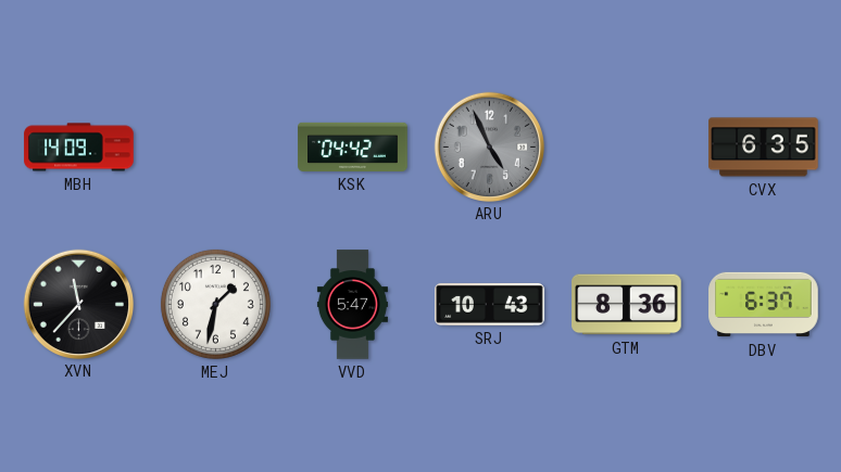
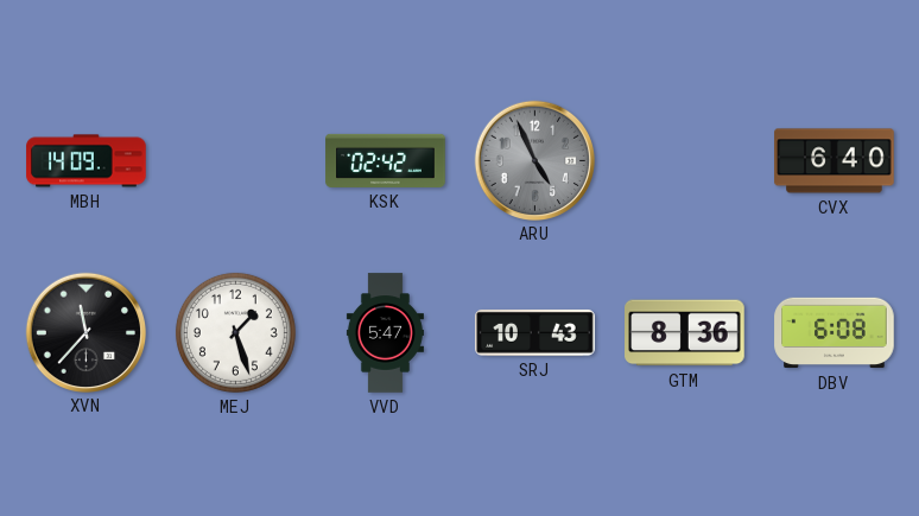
KSK: 04:42 -> 02:42
CVX: 6:35 -> 6:40
MEJ: 1:32 -> 1:27
DBV: 6:37 -> 6:08
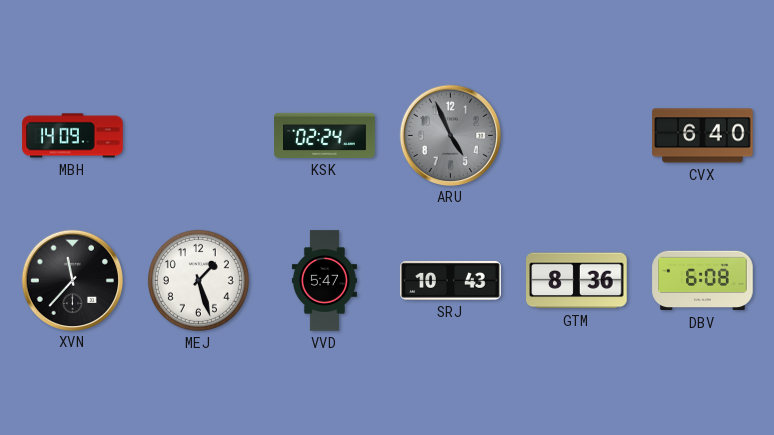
KSK: 02:42 -> 02:24
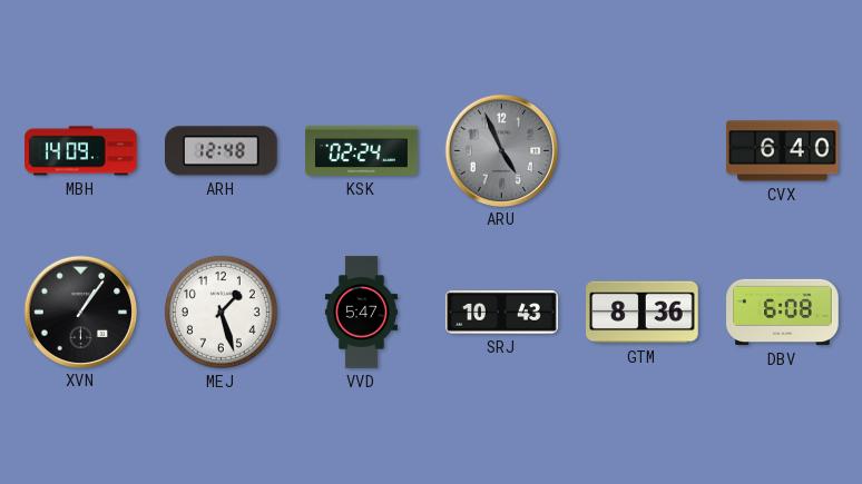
ARH: none -> 12:48
XVN: 11:37 -> 1:06
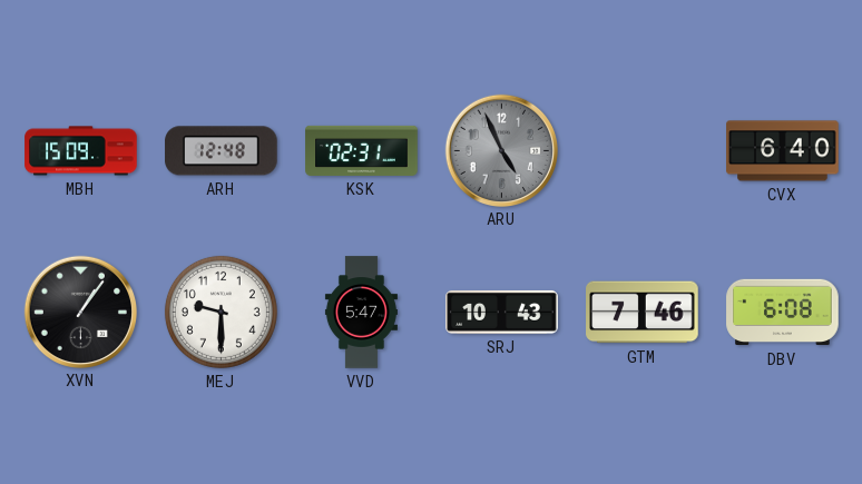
MBH: 14:09 -> 15:09
KSK: 02:24 -> 02:31
MEJ: 1:27 -> 9:30
GTM: 8:36 -> 7:46
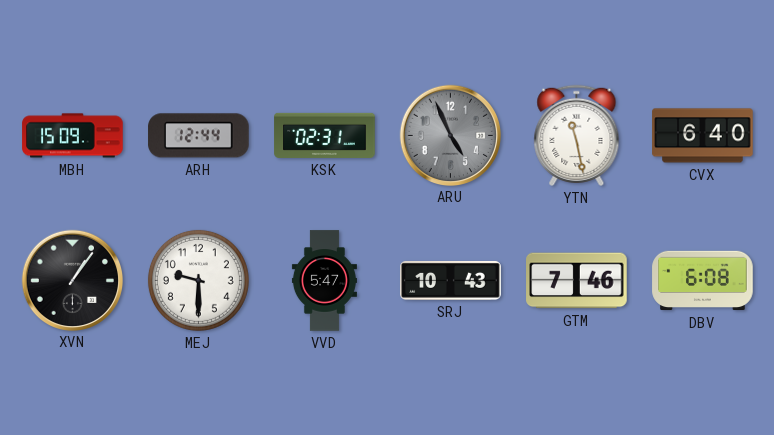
ARH: 12:48 -> 12:44
YTN: none -> 11:28
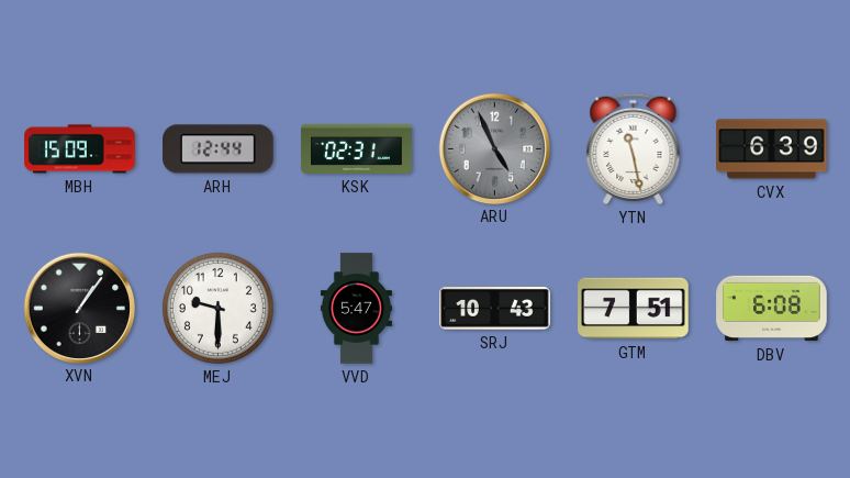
CVX: 6:40 -> 6:39
GTM: 7:46 -> 7:51
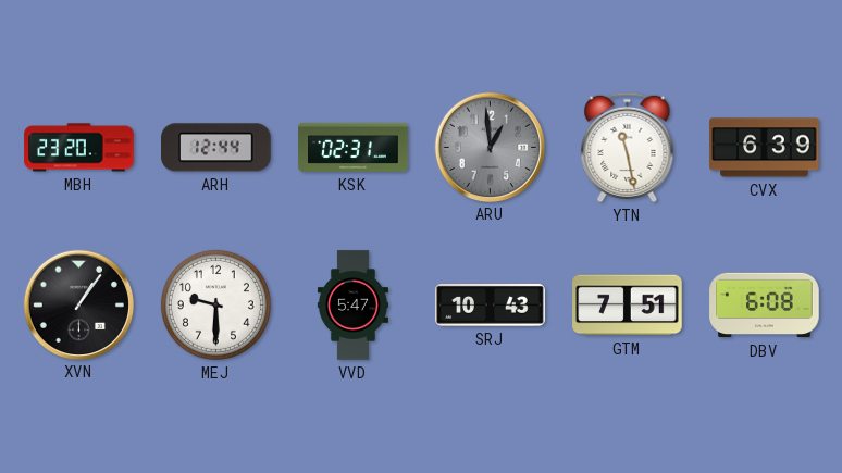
MBH: 15:09 -> 23:20
ARU: 4:56 -> 12:59
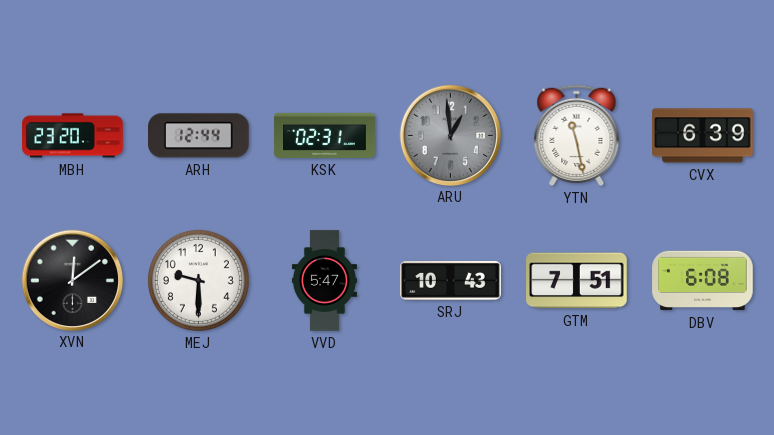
XVN: 1:06 -> 12:09
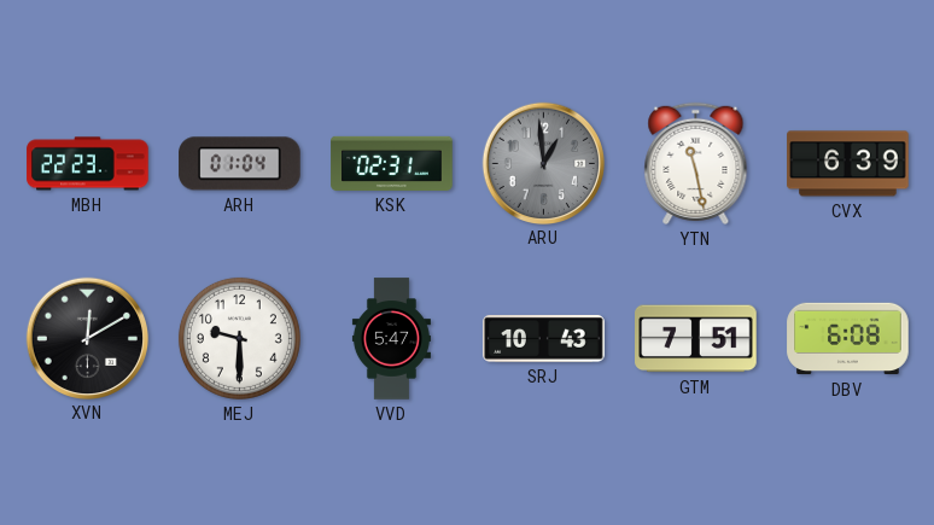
MBH: 23:20 -> 22:23
ARH: 12:44 -> 01:04
XVN: 12:09 -> 12:10
